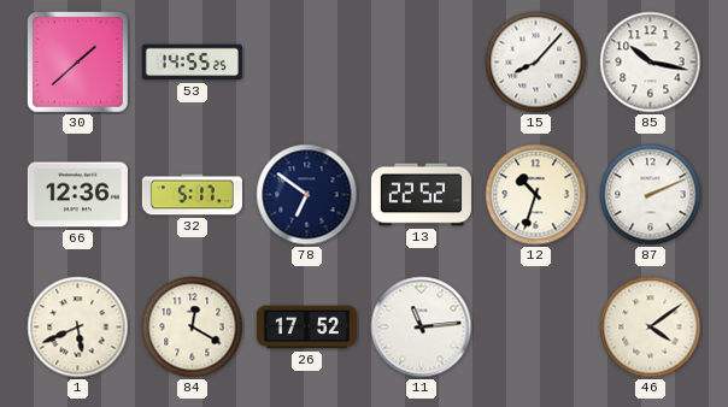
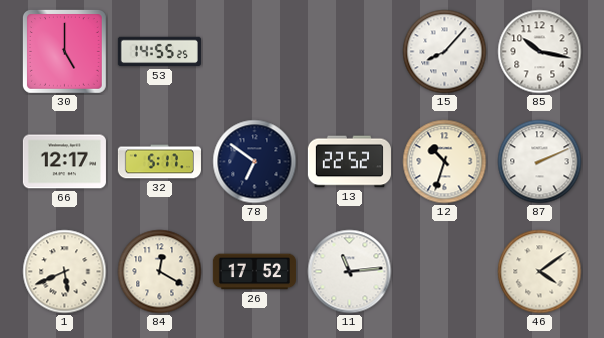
30: 1:38 -> 5:00
66: 12:36 -> 12:17
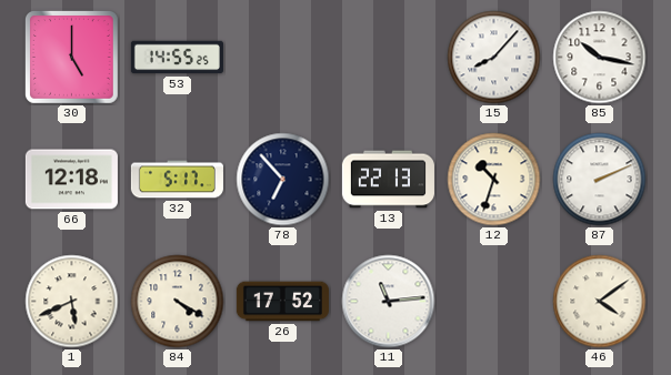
66: 12:17 -> 12:18
78: 6:51 -> 6:53
13: 22:52 -> 22:13
84: 12:20 -> 4:20
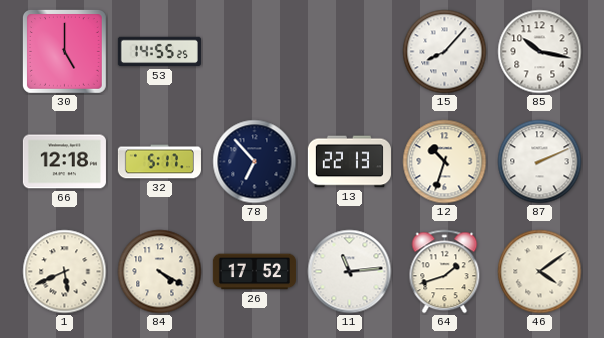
64: none -> 1:42
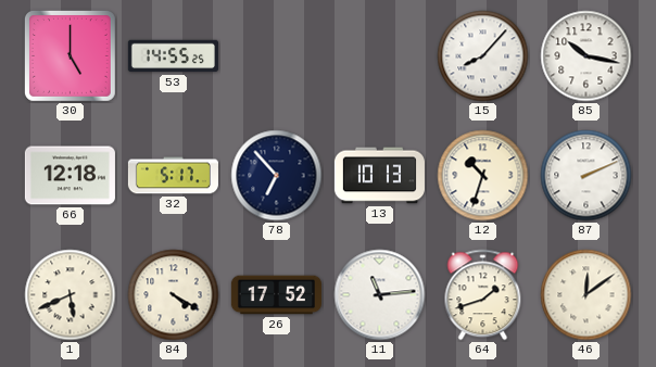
13: 22:13 -> 10:13
46: 4:09 -> 12:09
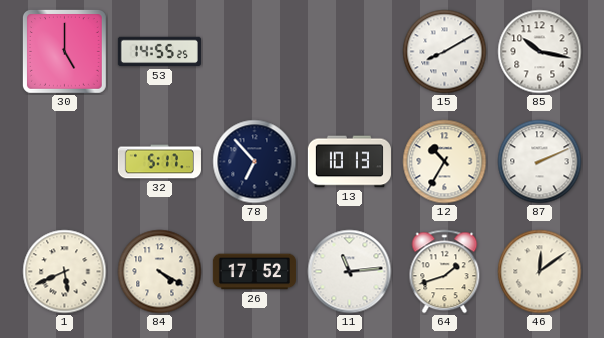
15: 8:07 -> 8:10
66: 12:18 -> none
12: 10:33 -> 10:35
